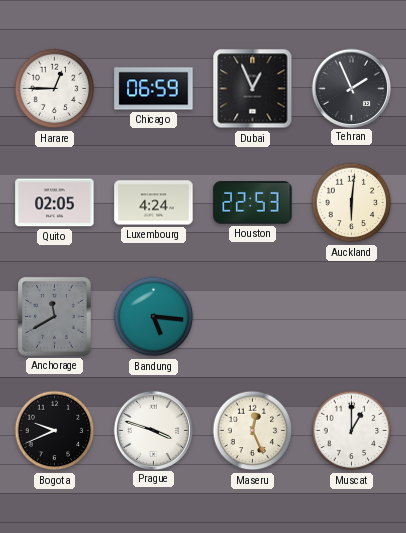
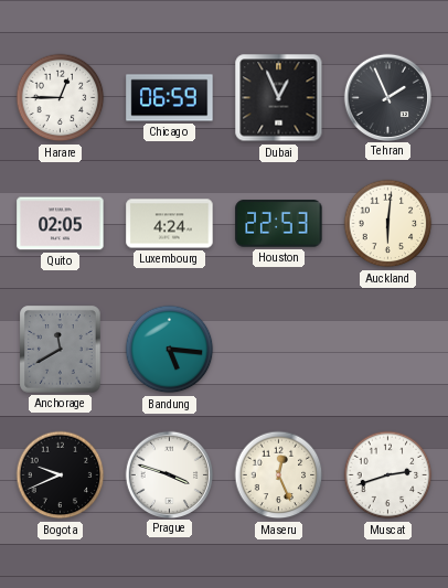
Muscat: 1:00 -> 2:42
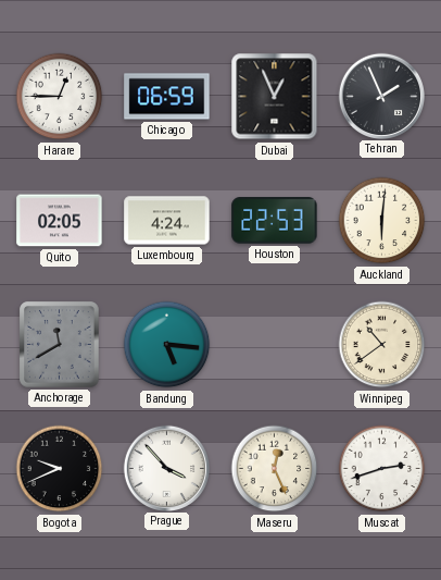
Winnipeg: none -> 10:39
Prague: 3:48 -> 3:53
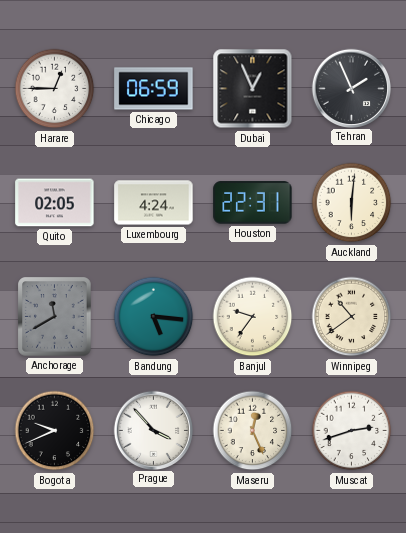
Houston: 22:53 -> 22:31
Banjul: none -> 9:36
